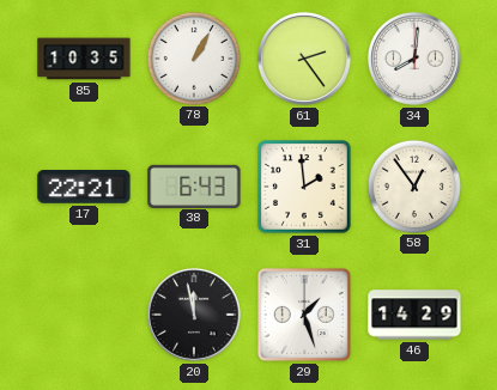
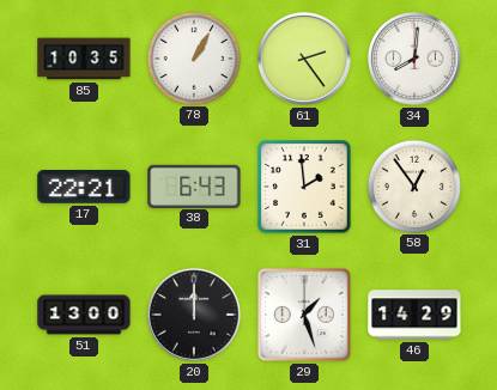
51: none -> 13:00
20: 11:58 -> 12:00
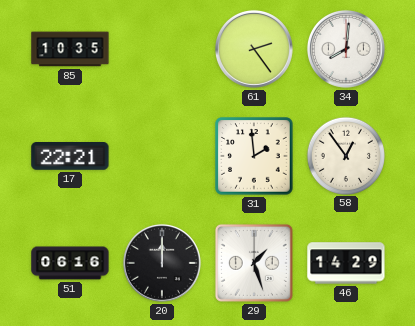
78: 1:05 -> none
38: 6:43 -> none
51: 13:00 -> 06:16
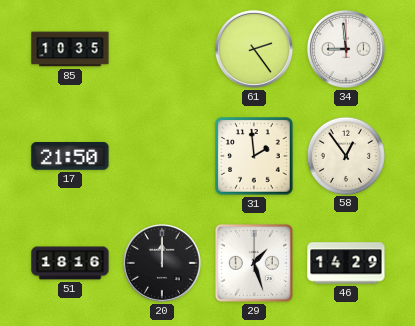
34: 8:01 -> 8:59
17: 22:21 -> 21:50
51: 06:16 -> 18:16
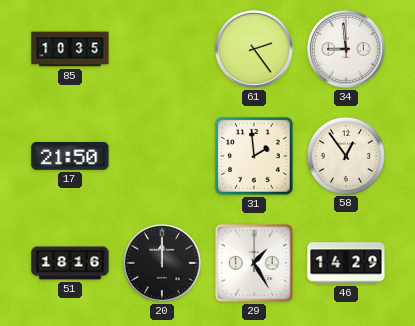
29: 1:27 -> 1:25
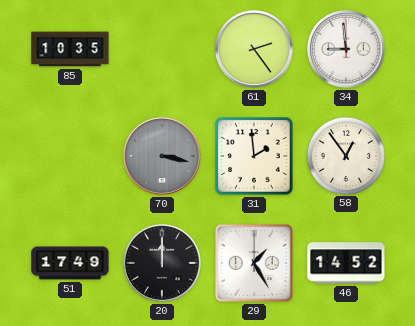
17: 21:50 -> none
70: none -> 3:17
51: 18:16 -> 17:49
46: 14:29 -> 14:52
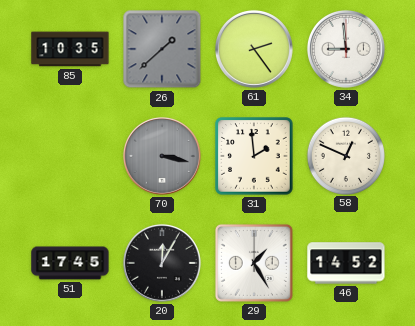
26: none -> 1:38
58: 12:54 -> 12:49
51: 17:49 -> 17:45
20: 12:00 -> 12:05
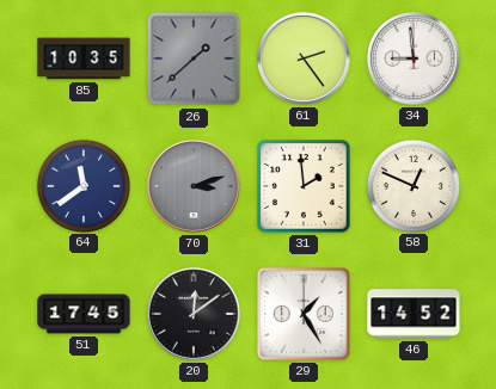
64: none -> 11:39
70: 3:17 -> 3:12
20: 12:05 -> 12:09
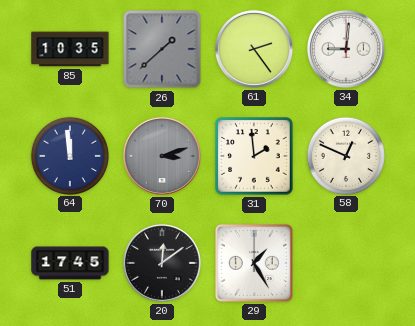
34: 8:59 -> 9:01
64: 11:39 -> 11:59
46: 14:52 -> none
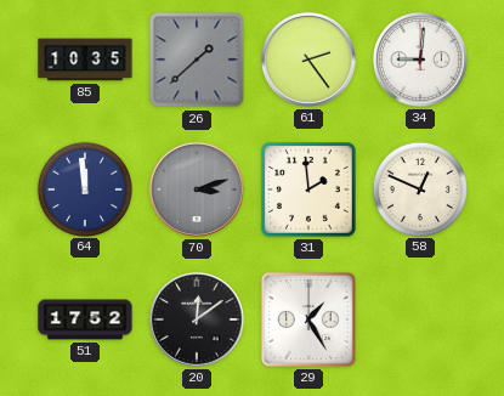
51: 17:45 -> 17:52
